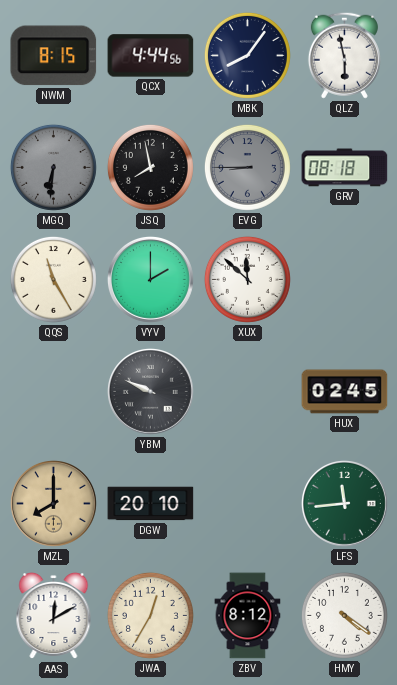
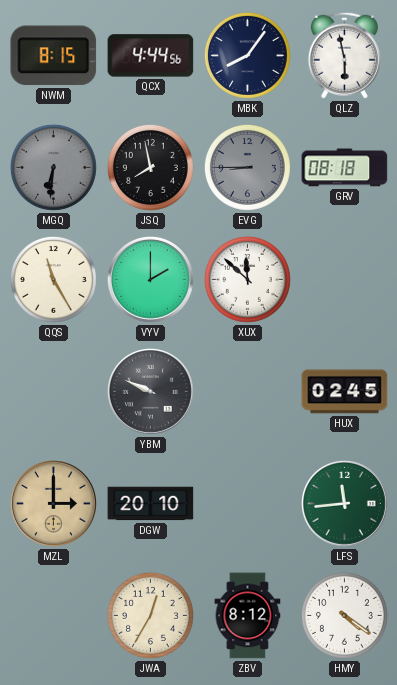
MZL: 8:00 -> 3:00
AAS: 12:10 -> none
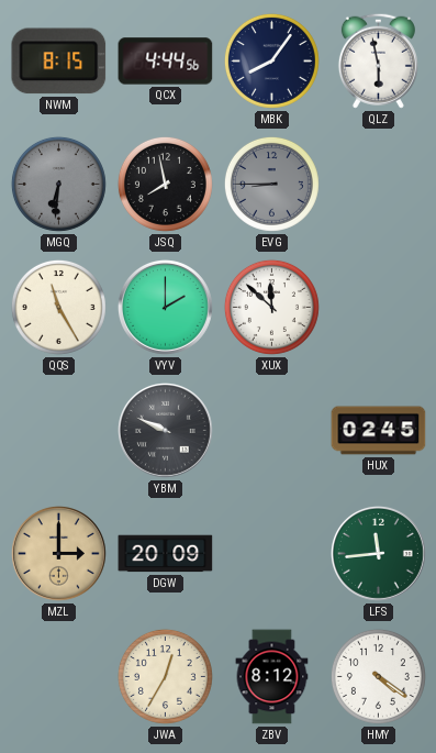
GRV: 08:18 -> none
DGW: 20:10 -> 20:09
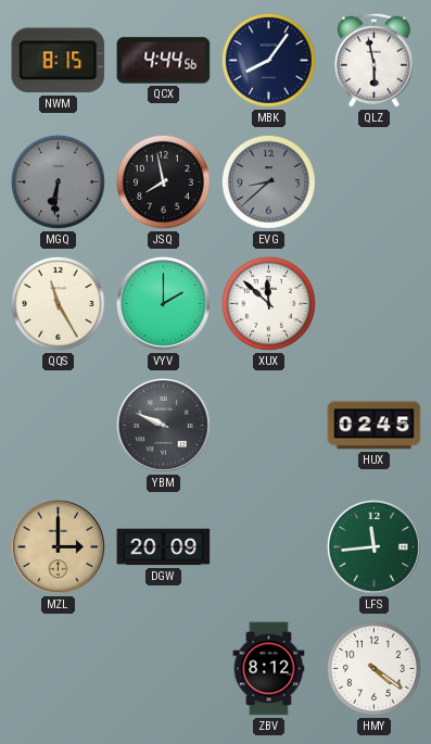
EVG: 8:45 -> 8:38
JWA: 12:35 -> none
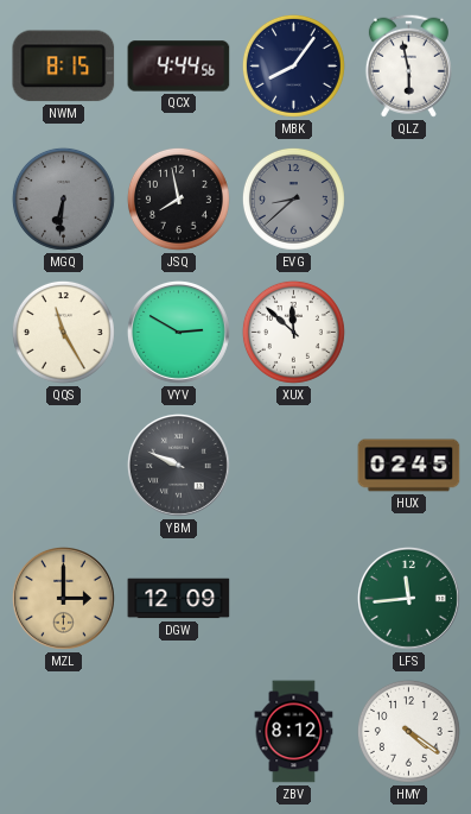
VYV: 2:00 -> 2:50
DGW: 20:09 -> 12:09
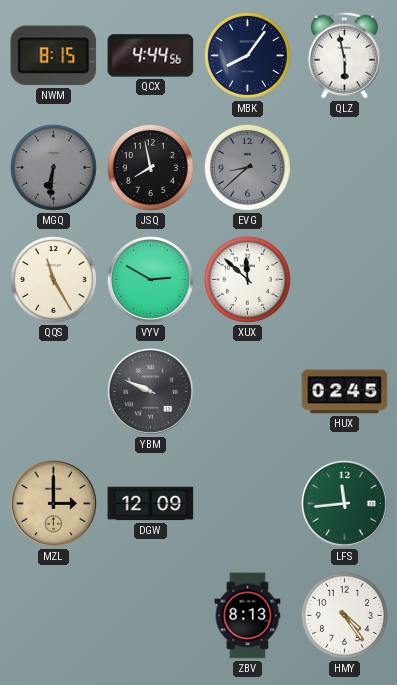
ZBV: 8:12 -> 8:13
HMY: 4:21 -> 4:24
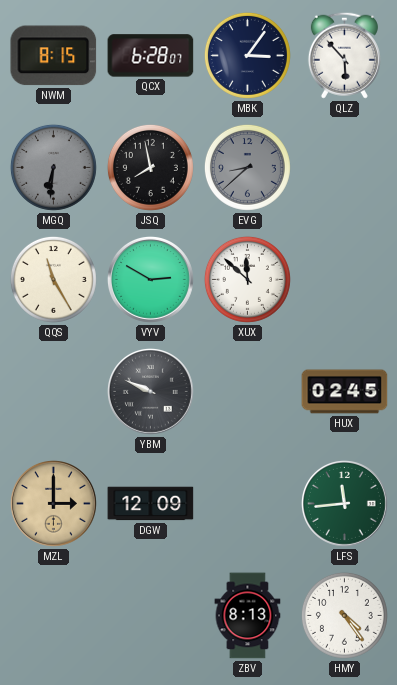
QCX: 4:44 -> 6:28
MBK: 8:06 -> 3:06
QLZ: 5:58 -> 5:53
